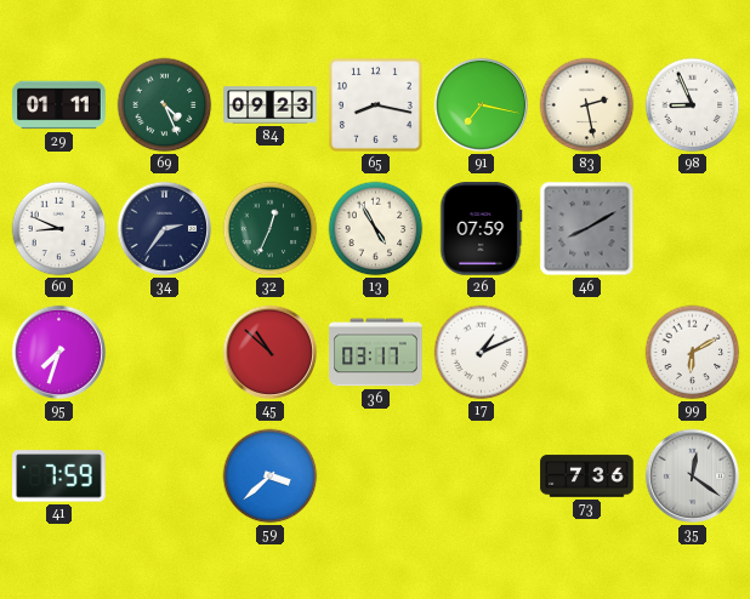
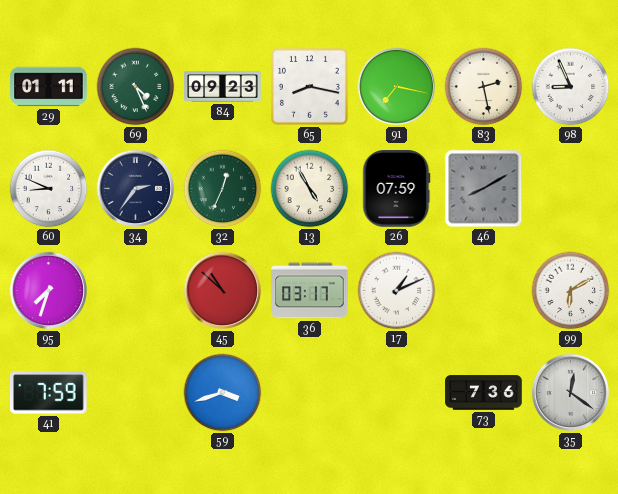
59: 3:38 -> 3:42
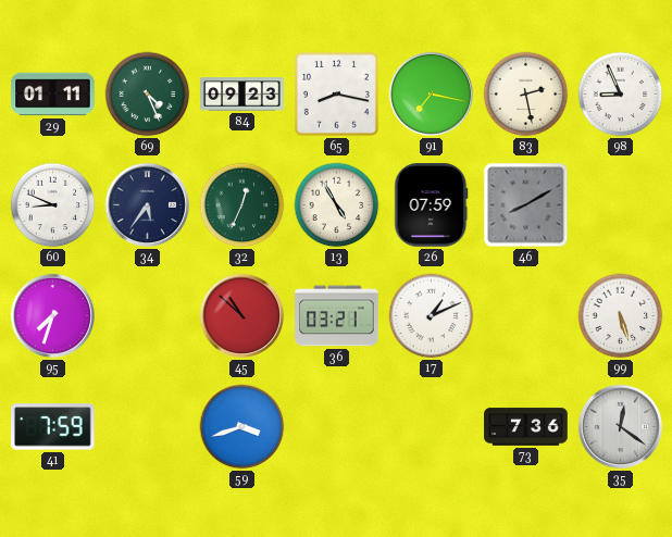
34: 2:36 -> 5:36
36: 03:17 -> 03:21
99: 6:10 -> 5:27
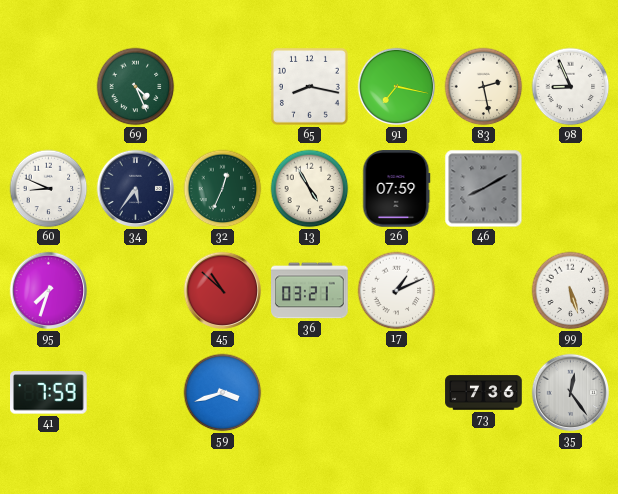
29: 01:11 -> none
84: 09:23 -> none
35: 12:21 -> 12:24
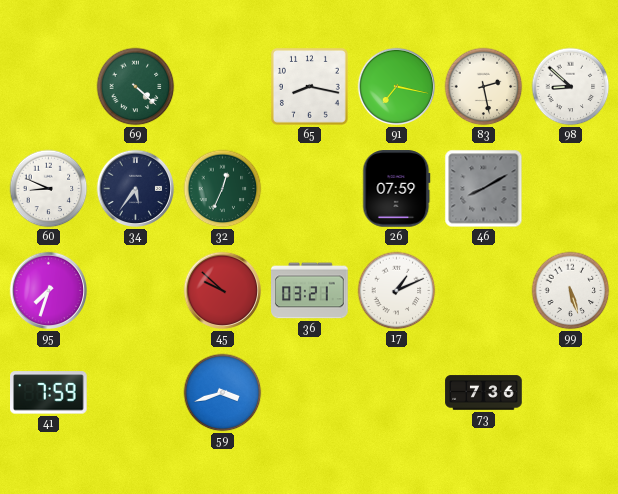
69: 4:26 -> 4:22
98: 8:56 -> 8:52
13: 4:55 -> none
45: 10:52 -> 9:52
35: 12:24 -> none
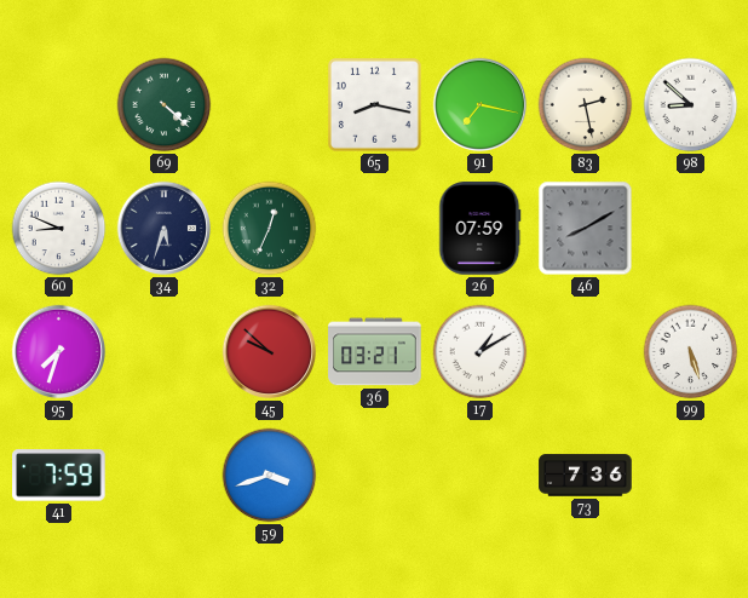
34: 5:36 -> 5:33
17: 1:11 -> 1:10
